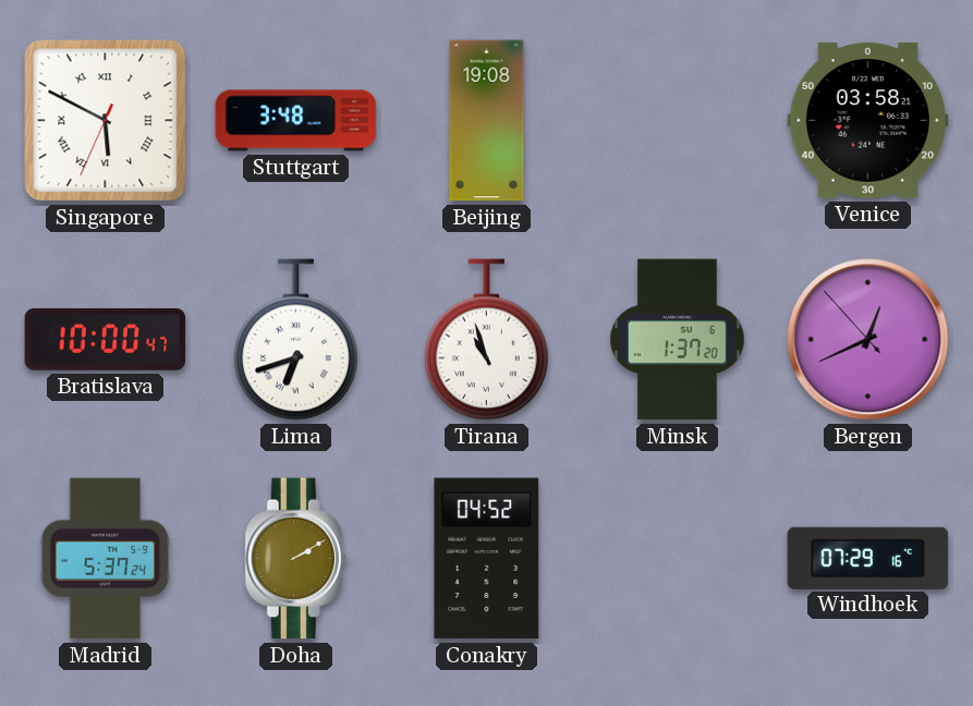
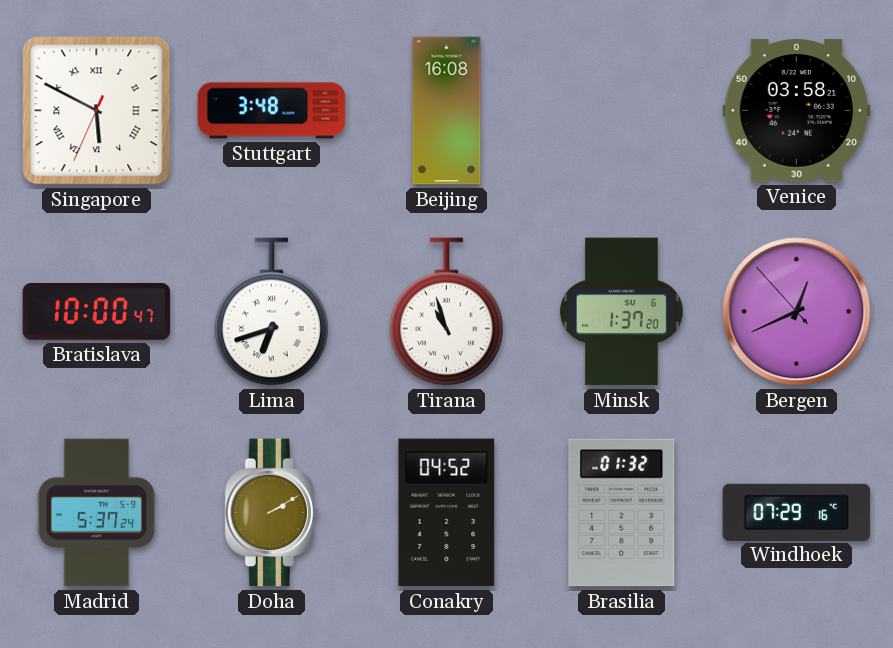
Beijing: 19:08 -> 16:08
Brasilia: none -> 01:32
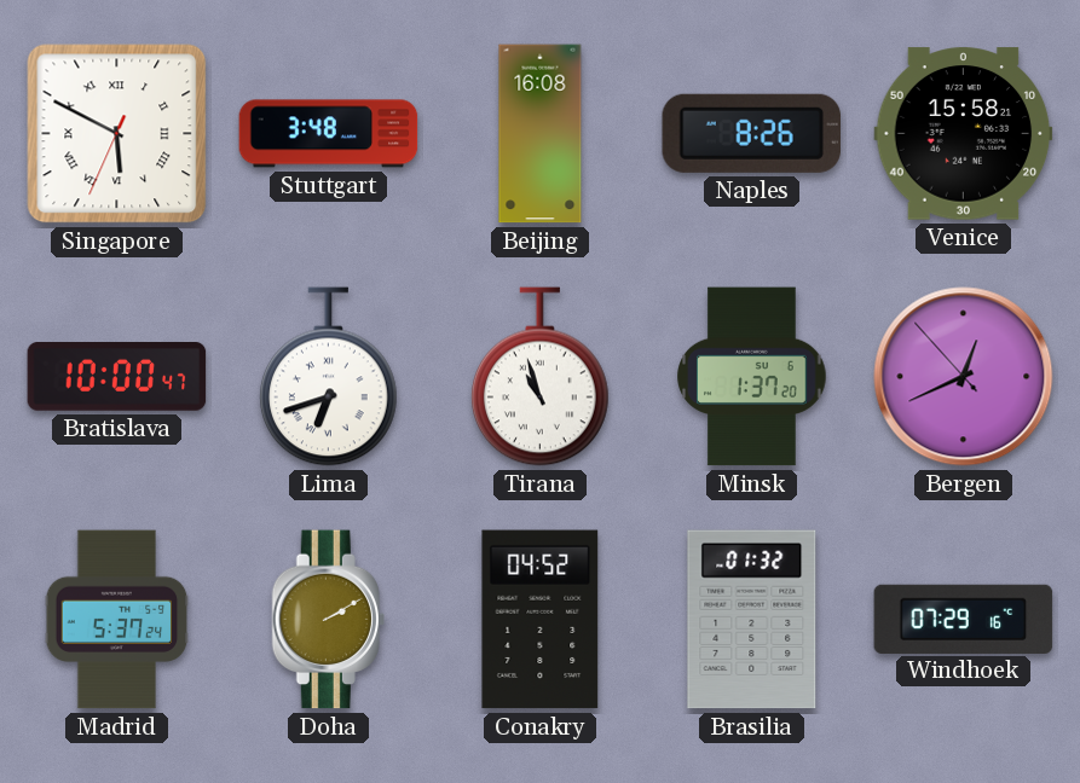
Naples: none -> 8:26
Venice: 03:58 -> 15:58
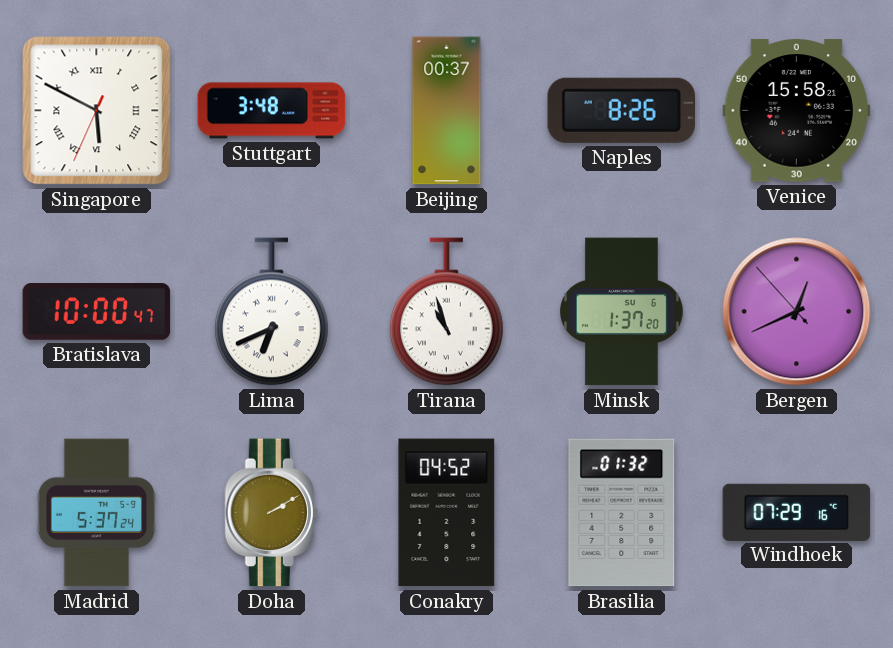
Beijing: 16:08 -> 00:37
Lima: 6:42 -> 6:41
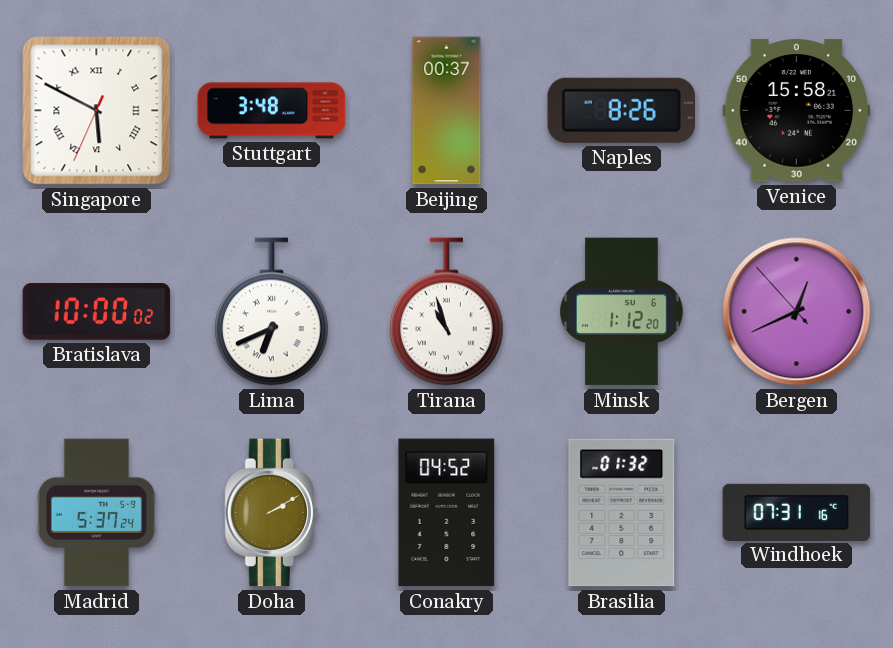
Bratislava: 10:00:47 -> 10:00:02
Minsk: 1:37 -> 1:12
Windhoek: 07:29 -> 07:31
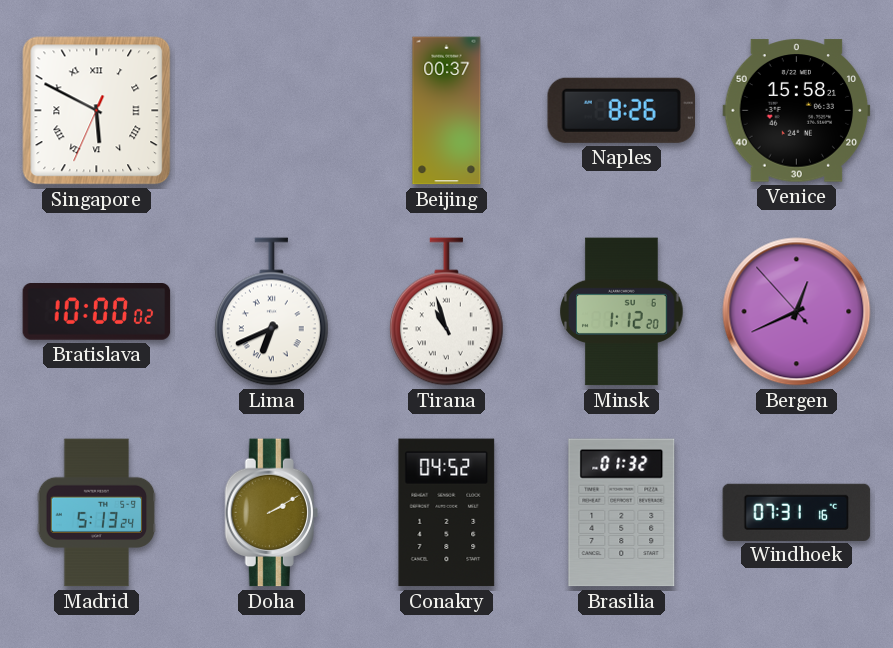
Stuttgart: 3:48 -> none
Madrid: 5:37 -> 5:13
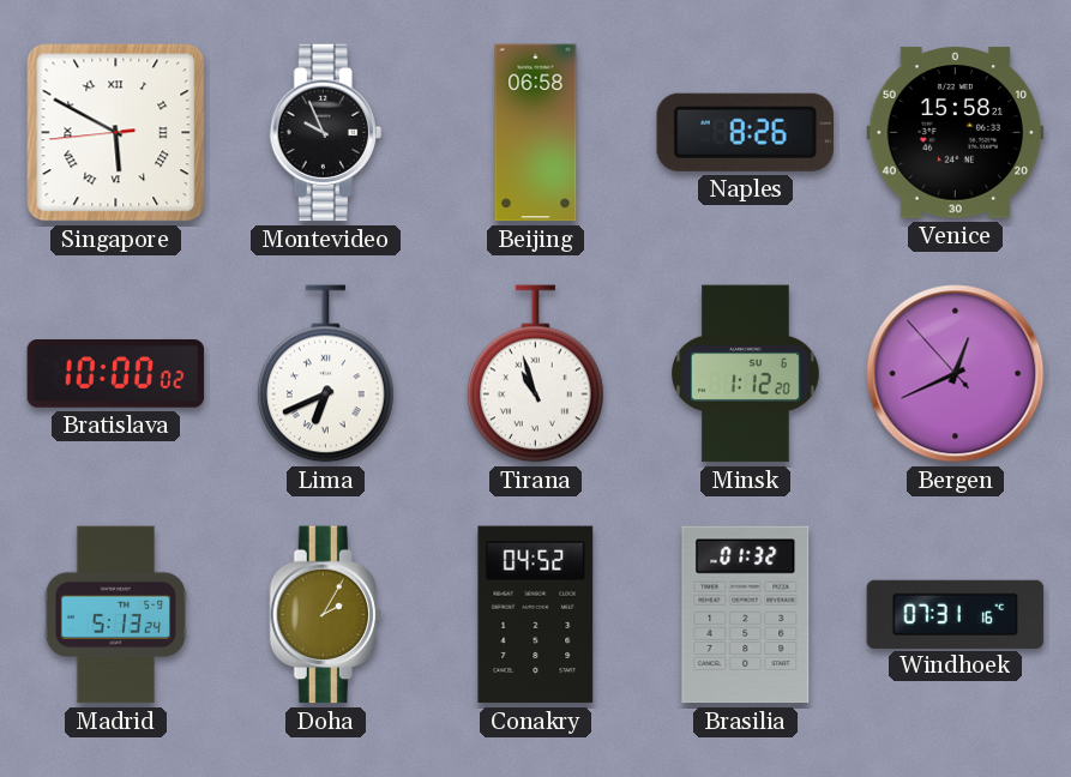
Singapore: 5:49:34 -> 5:49:44
Montevideo: none -> 9:56
Beijing: 00:37 -> 06:58
Doha: 2:10 -> 2:05
